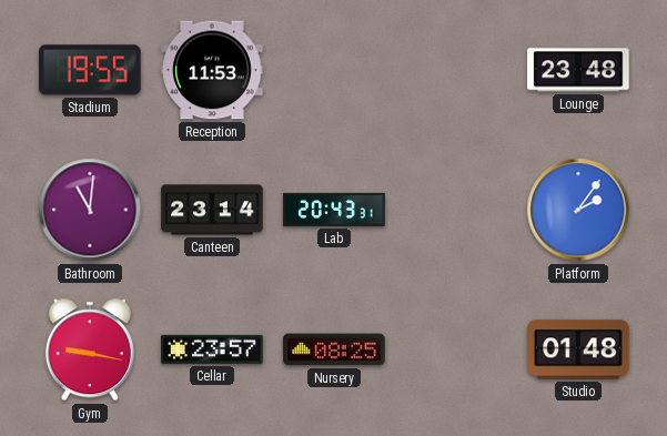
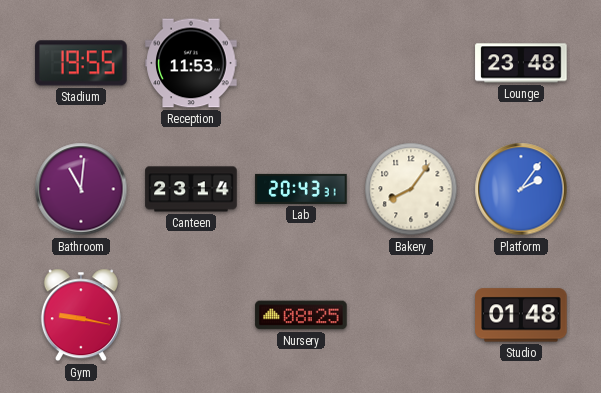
Bakery: none -> 8:06
Cellar: 23:57 -> none
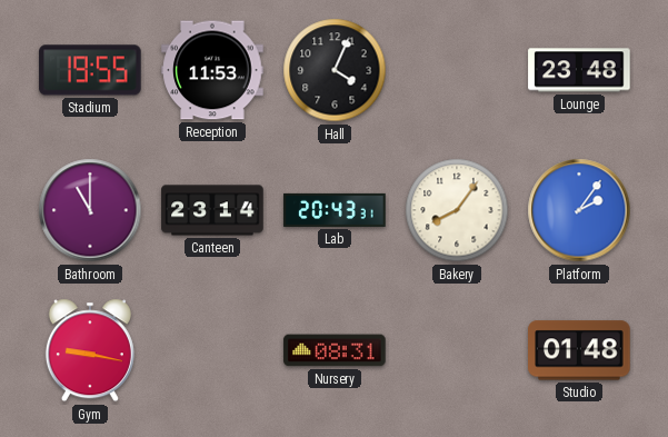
Hall: none -> 4:04
Bathroom: 11:01 -> 11:00
Nursery: 08:25 -> 08:31
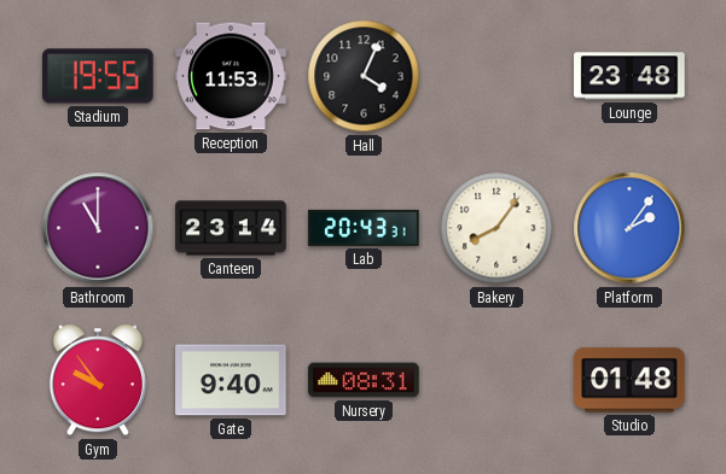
Gym: 9:17 -> 9:54
Gate: none -> 9:40
